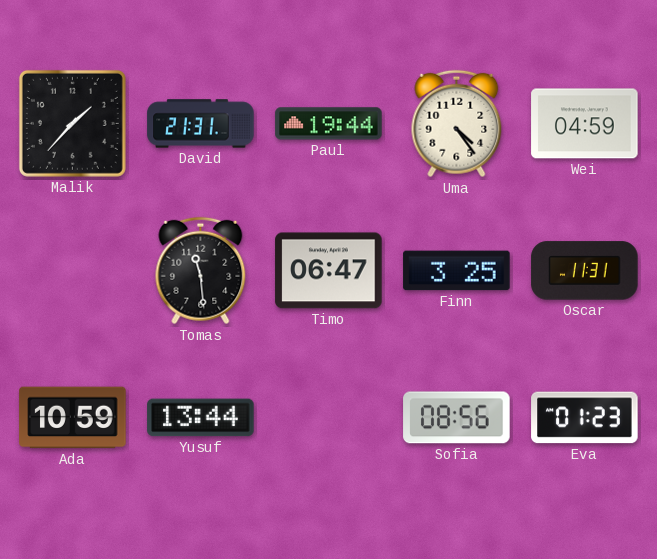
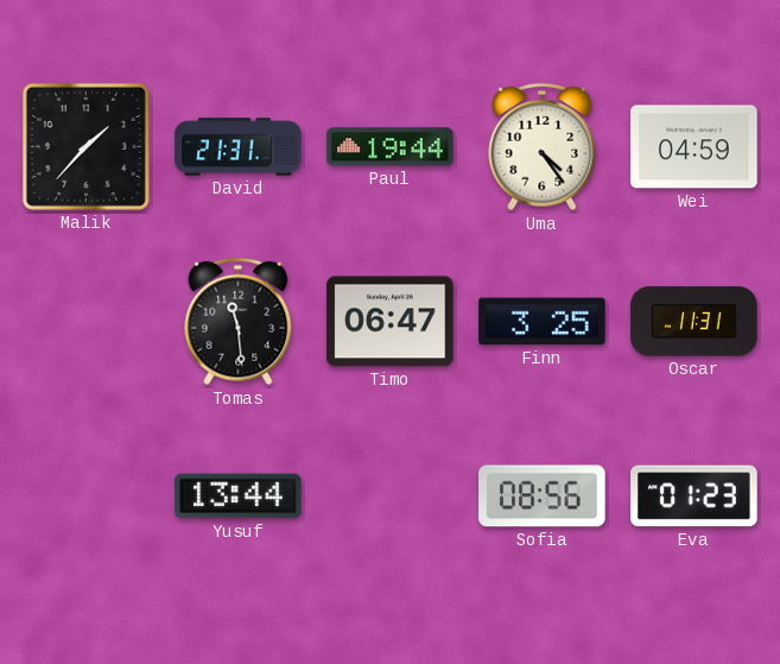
Ada: 10:59 -> none
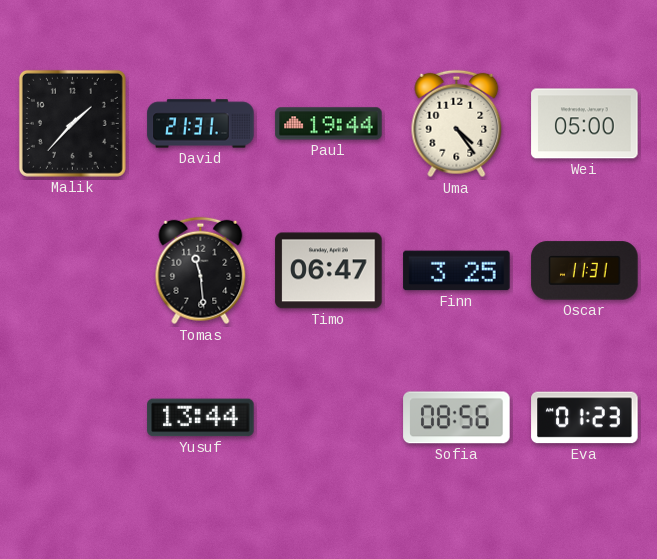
Wei: 04:59 -> 05:00
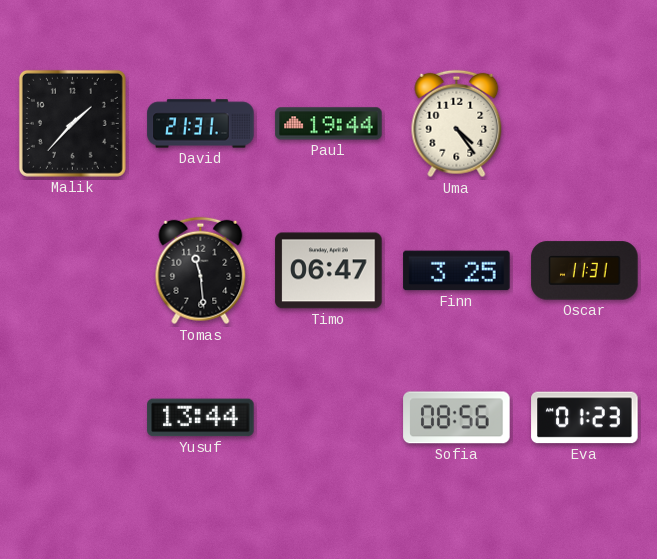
Wei: 05:00 -> none
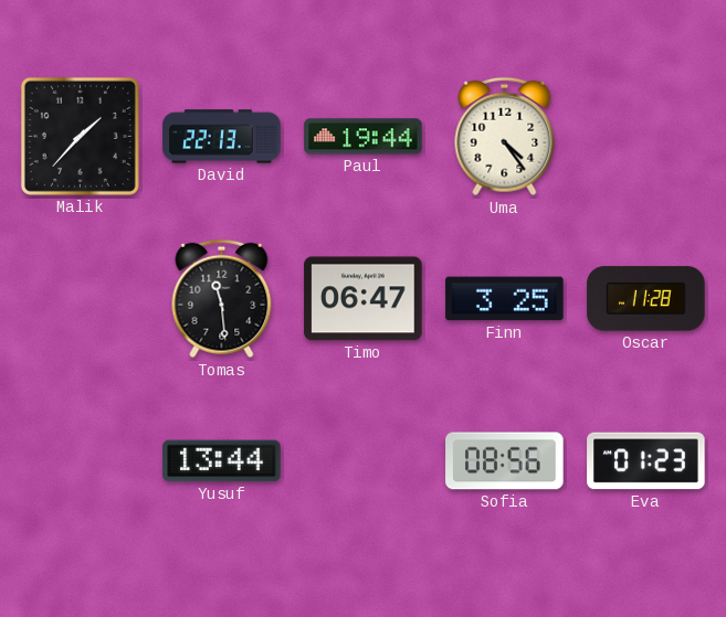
David: 21:31 -> 22:13
Oscar: 11:31 -> 11:28
